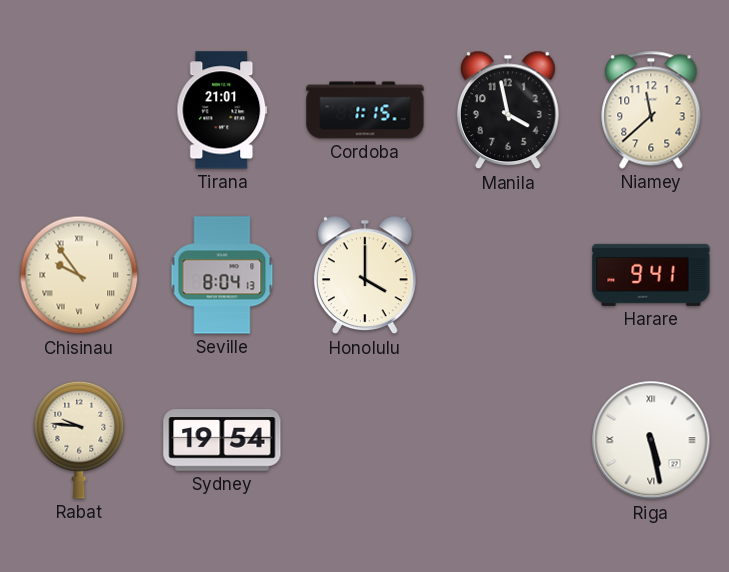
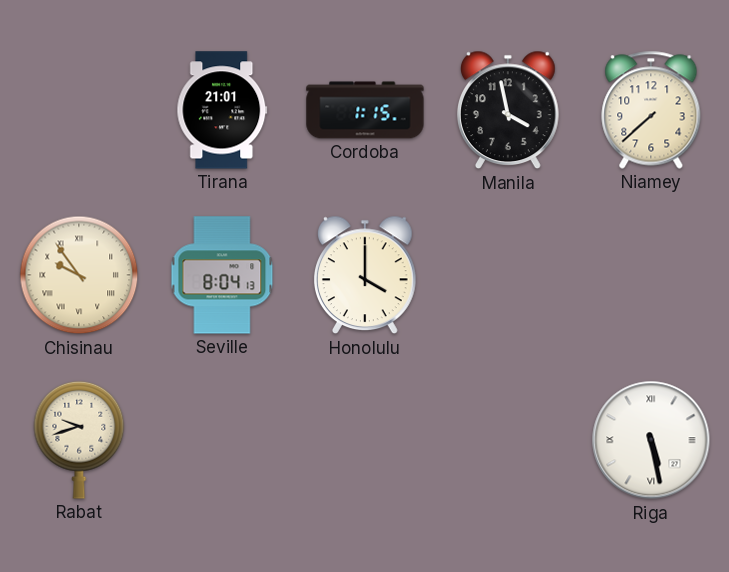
Niamey: 11:38 -> 7:38
Harare: 9:41 -> none
Rabat: 9:46 -> 9:42
Sydney: 19:54 -> none
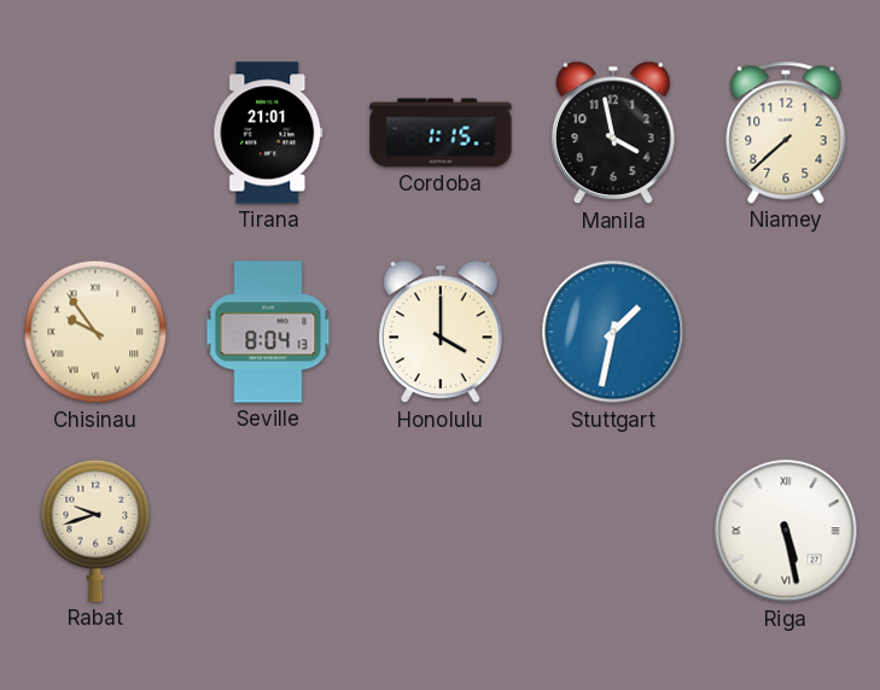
Stuttgart: none -> 1:32
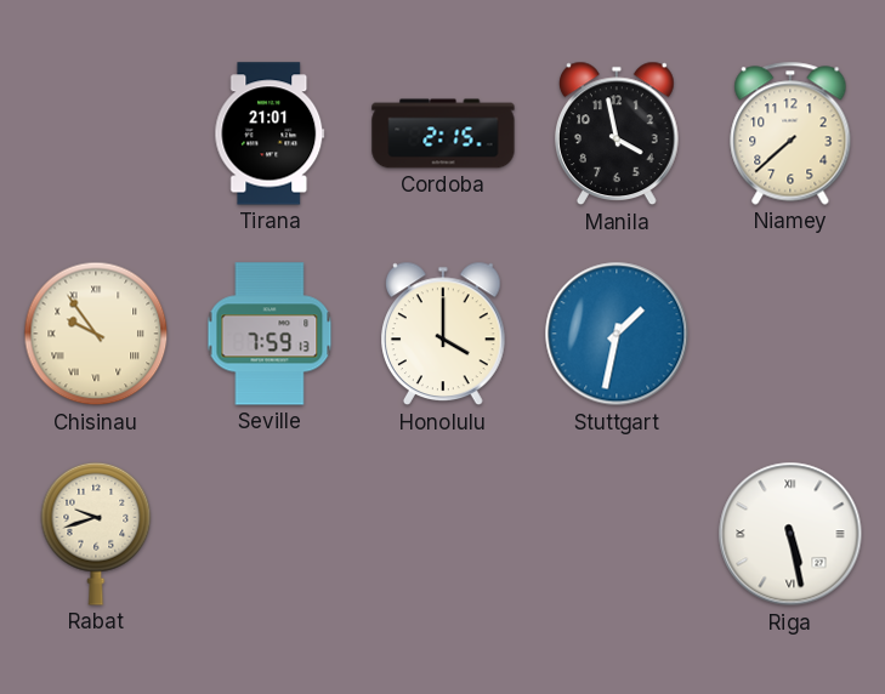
Cordoba: 1:15 -> 2:15
Seville: 8:04 -> 7:59
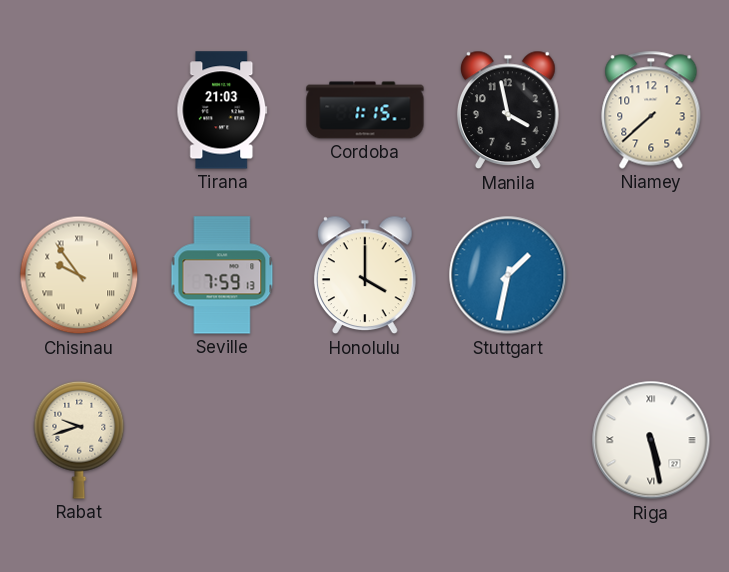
Tirana: 21:01 -> 21:03
Cordoba: 2:15 -> 1:15
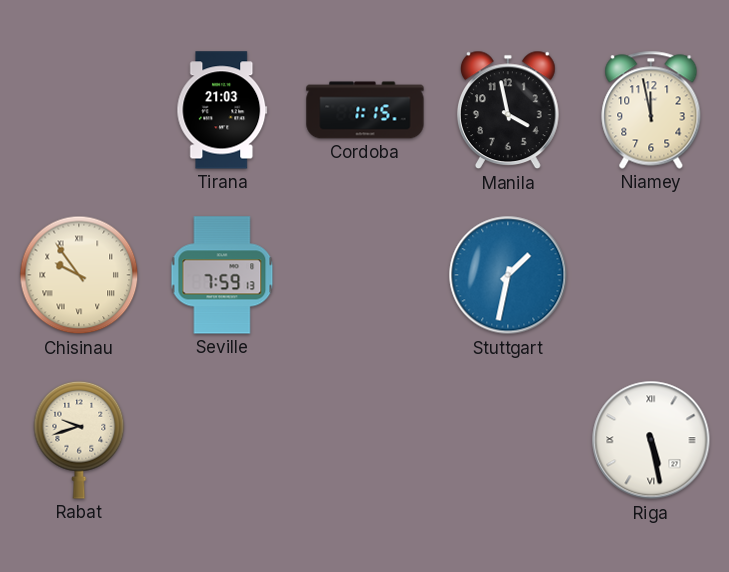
Niamey: 7:38 -> 11:58
Honolulu: 4:00 -> none
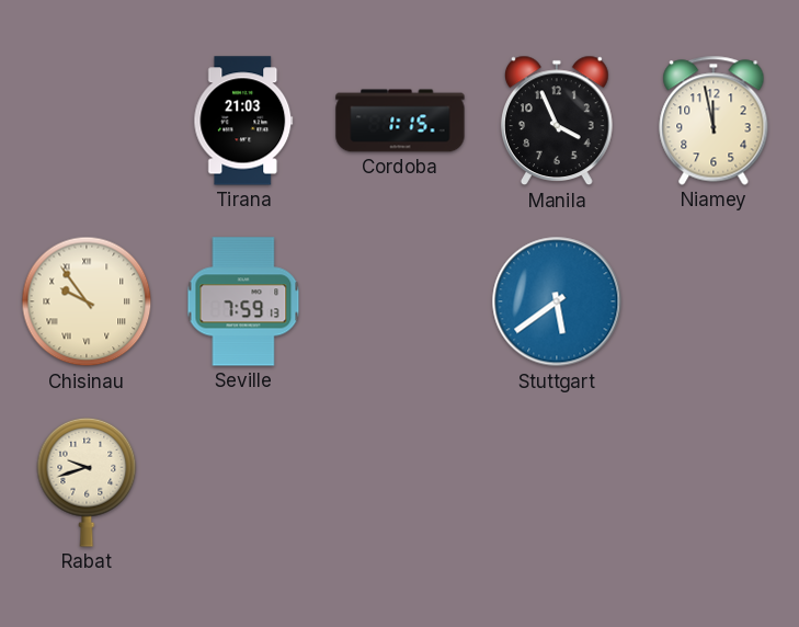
Manila: 3:58 -> 3:56
Stuttgart: 1:32 -> 5:39
Riga: 5:28 -> none
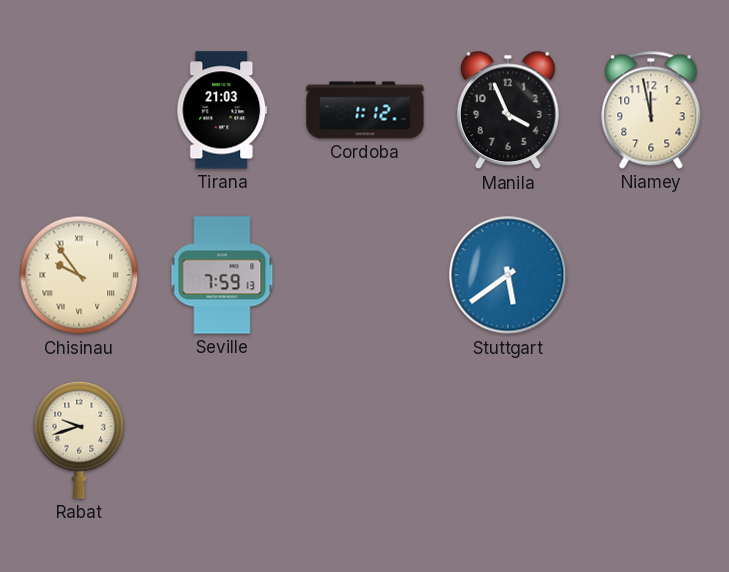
Cordoba: 1:15 -> 1:12
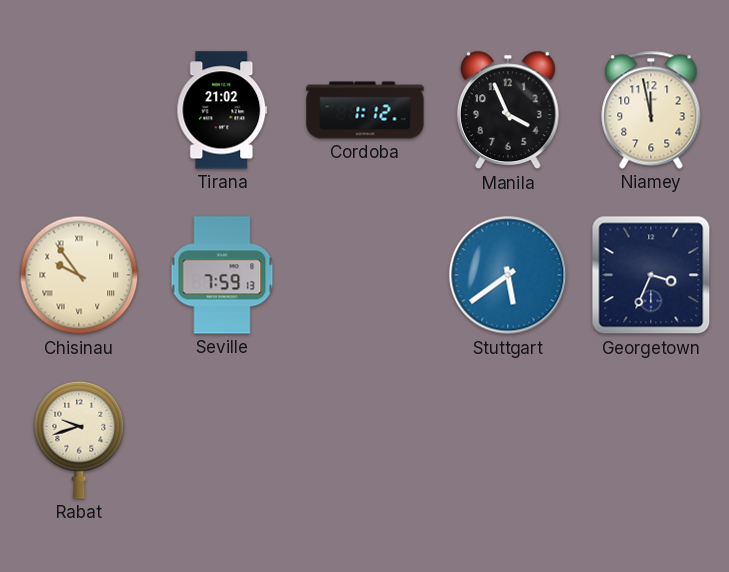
Tirana: 21:03 -> 21:02
Georgetown: none -> 3:34
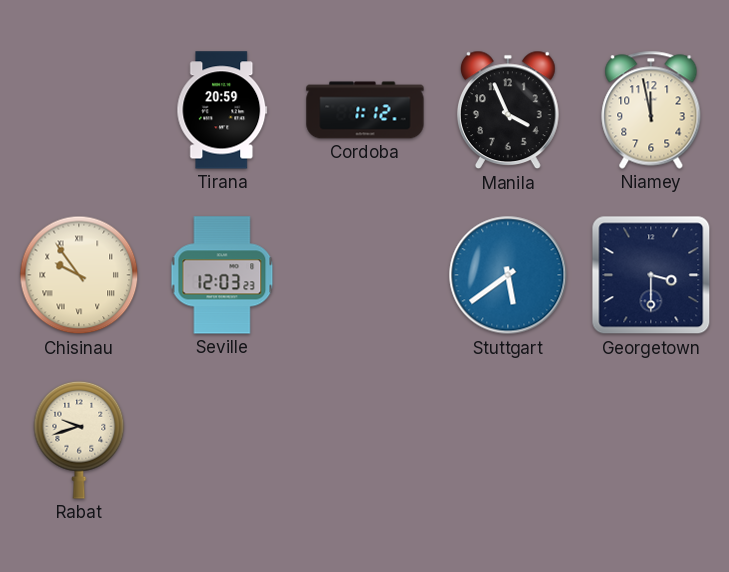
Tirana: 21:02 -> 20:59
Seville: 7:59 -> 12:03
Georgetown: 3:34 -> 3:30
